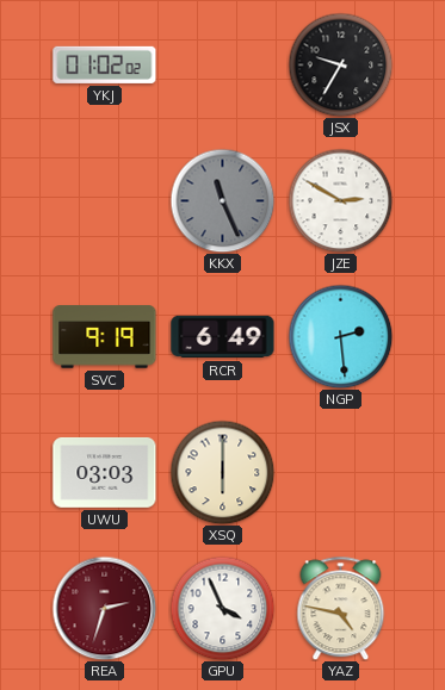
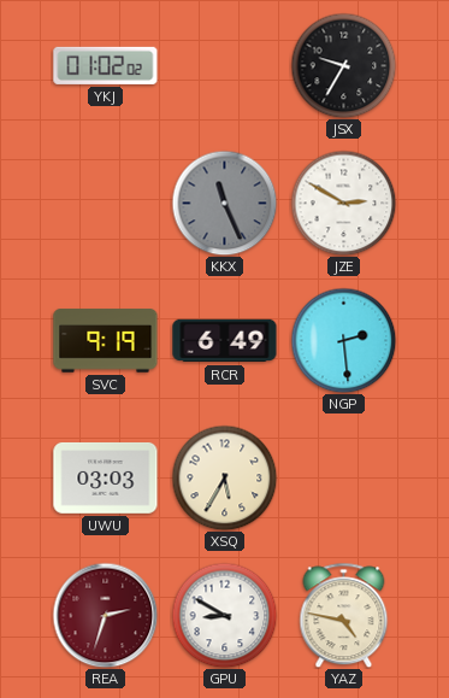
XSQ: 6:00 -> 5:35
GPU: 3:56 -> 8:50
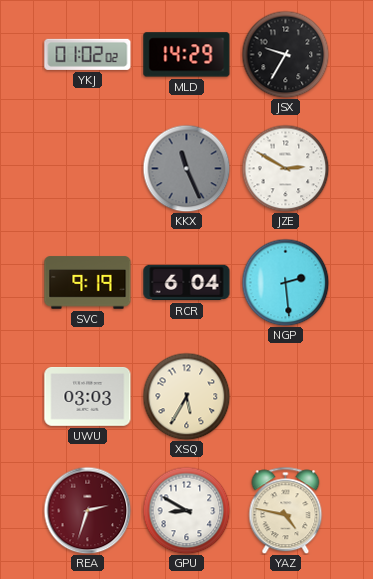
MLD: none -> 14:29
RCR: 6:49 -> 6:04
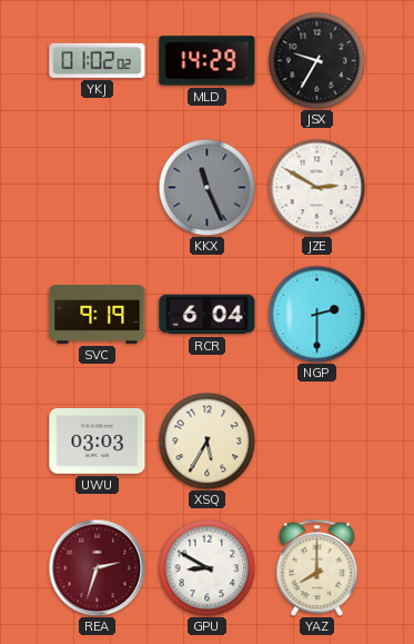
NGP: 2:29 -> 2:30
YAZ: 4:47 -> 8:00
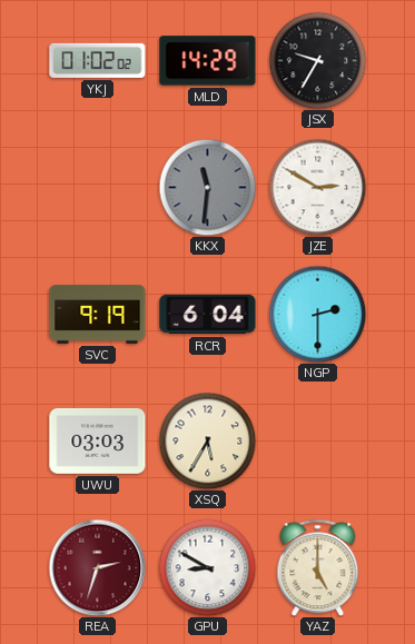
KKX: 11:26 -> 11:31
YAZ: 8:00 -> 5:00
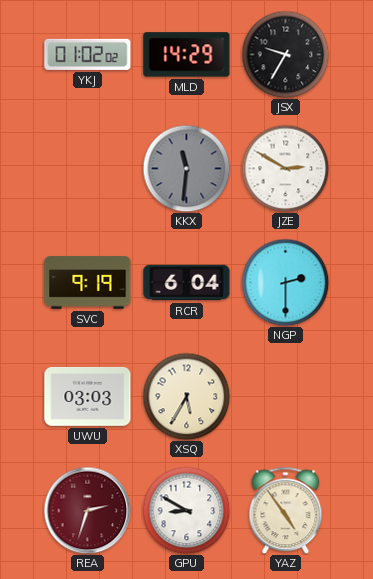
YAZ: 5:00 -> 4:54
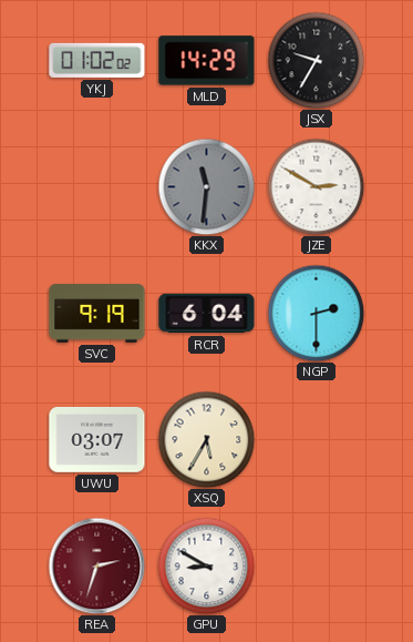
UWU: 03:03 -> 03:07
YAZ: 4:54 -> none
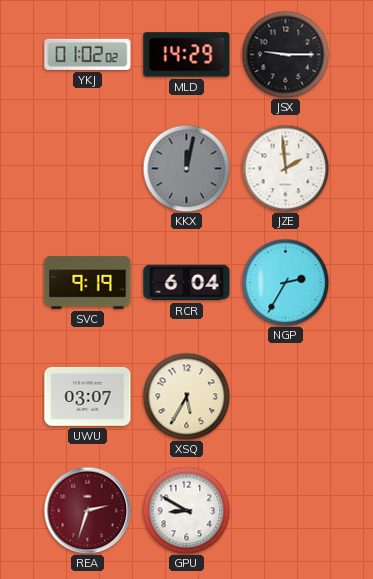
JSX: 9:35 -> 9:15
KKX: 11:31 -> 12:02
JZE: 2:50 -> 1:59
NGP: 2:30 -> 2:35
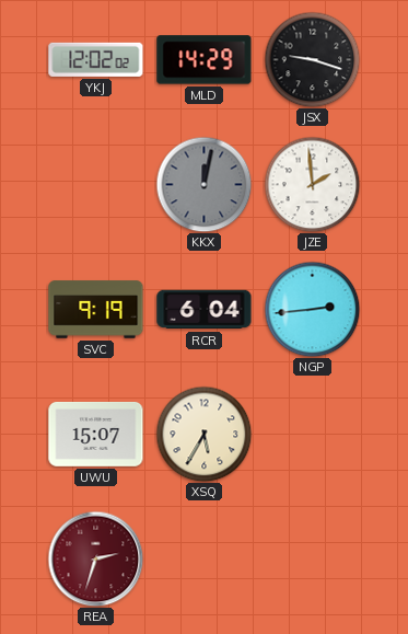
YKJ: 01:02 -> 12:02
JSX: 9:15 -> 9:18
NGP: 2:35 -> 2:44
UWU: 03:07 -> 15:07
GPU: 8:50 -> none
